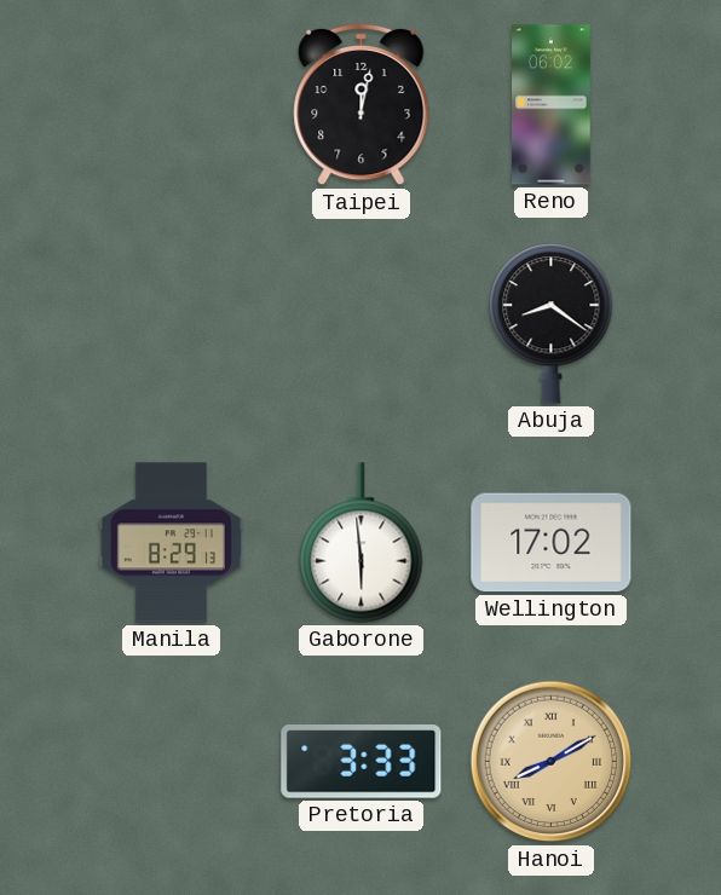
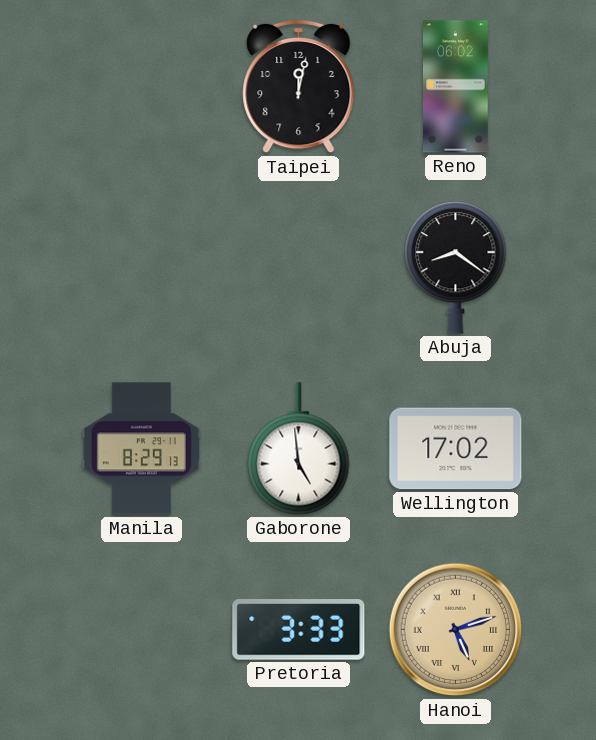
Gaborone: 5:59 -> 4:59
Hanoi: 8:10 -> 5:12
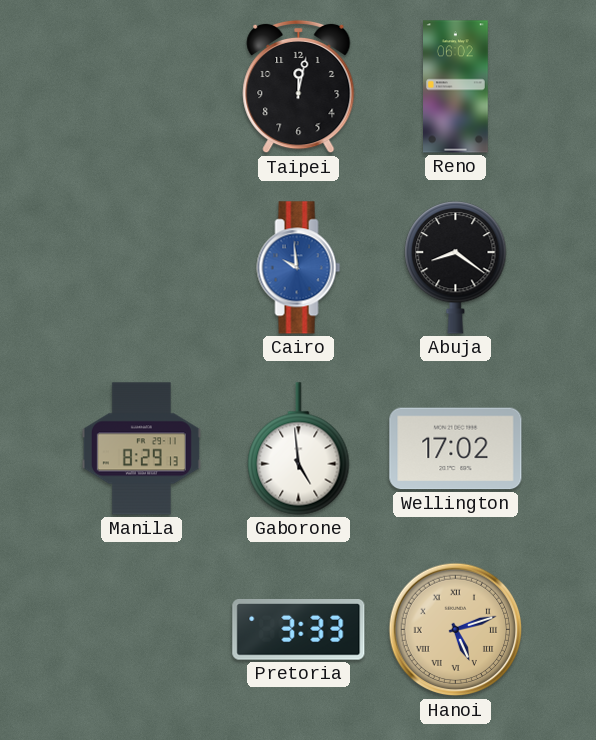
Cairo: none -> 9:59
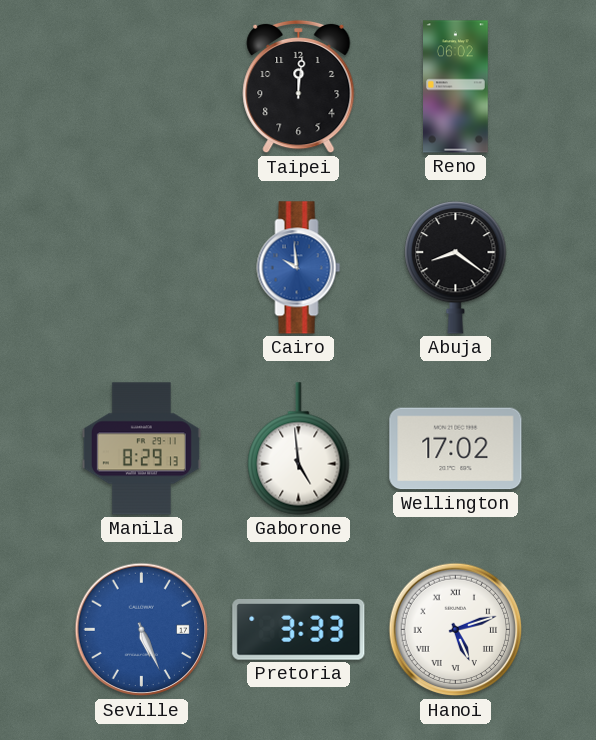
Taipei: 12:02 -> 12:01
Seville: none -> 5:26
Hanoi dial: champagne -> white
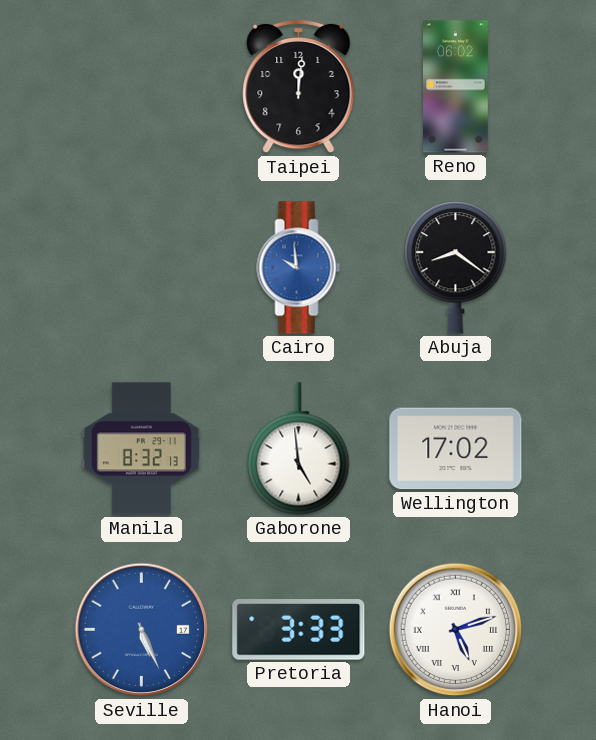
Manila: 8:29 -> 8:32
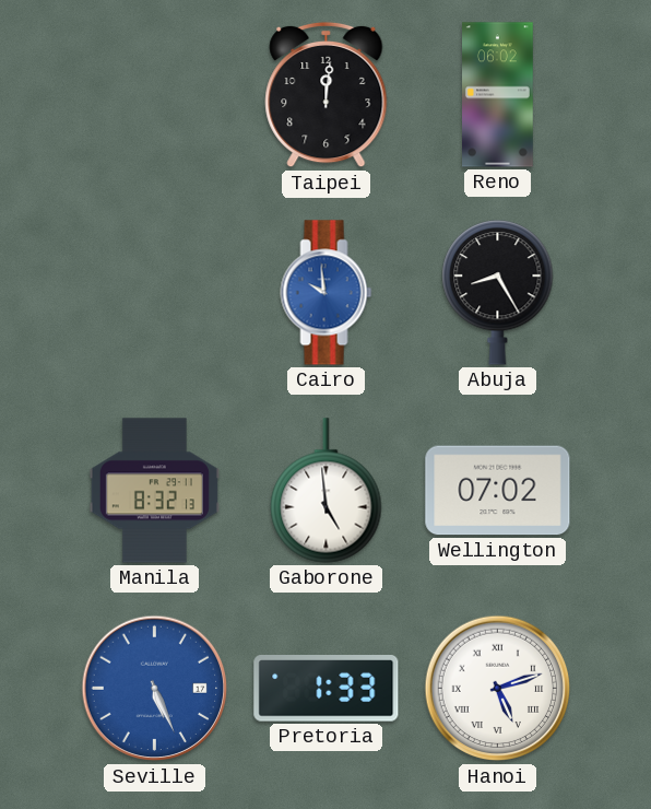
Abuja: 8:21 -> 8:25
Wellington: 17:02 -> 07:02
Pretoria: 3:33 -> 1:33
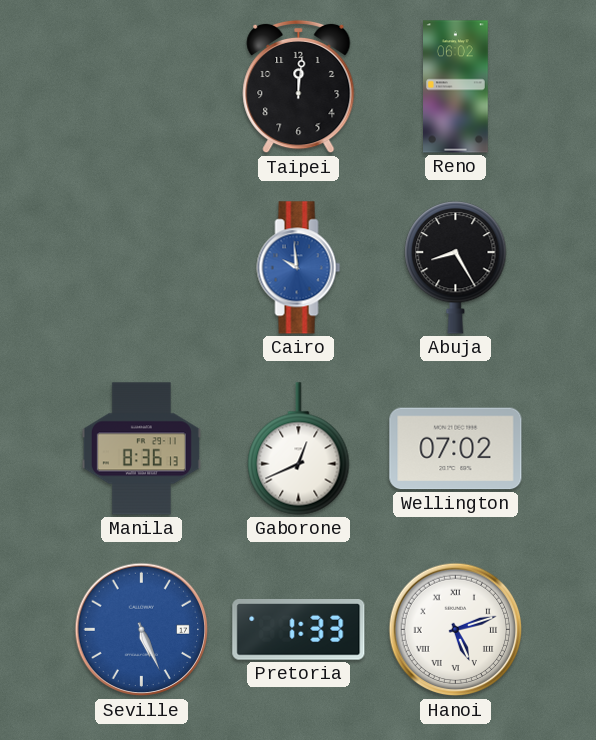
Manila: 8:32 -> 8:36
Gaborone: 4:59 -> 12:41
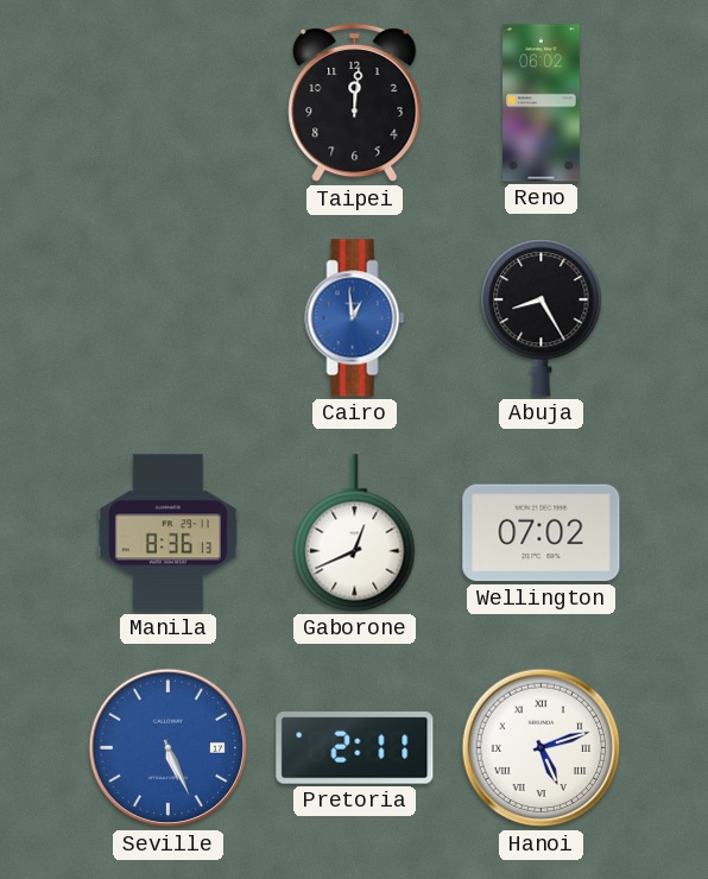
Cairo: 9:59 -> 12:59
Pretoria: 1:33 -> 2:11
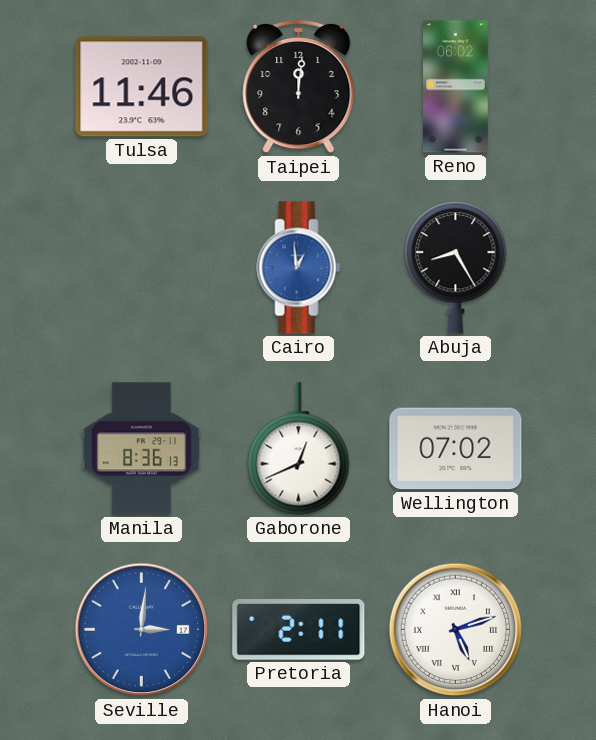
Tulsa: none -> 11:46
Seville: 5:26 -> 3:01
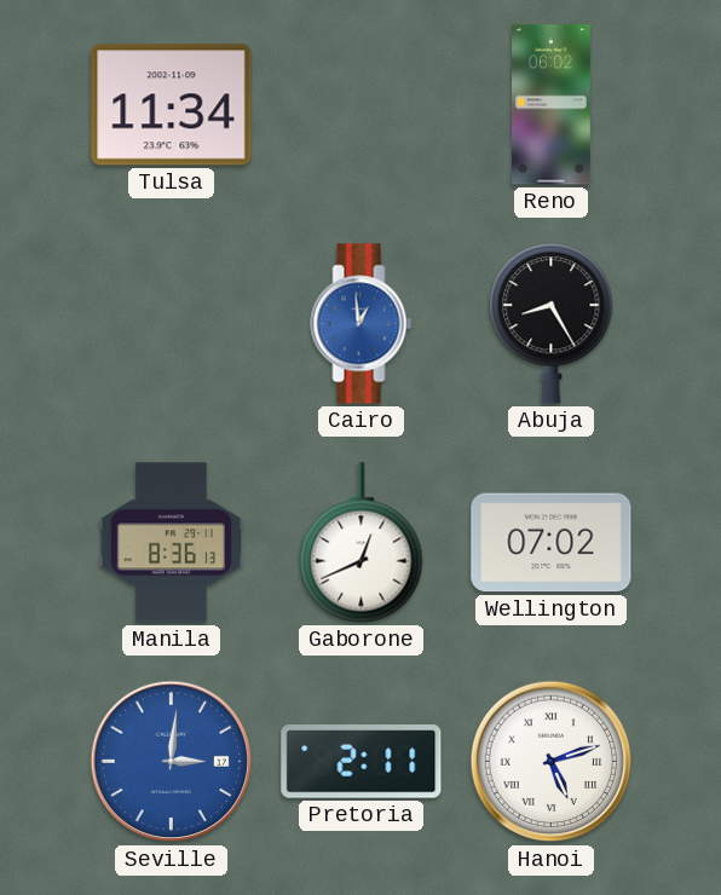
Tulsa: 11:46 -> 11:34
Taipei: 12:01 -> none
